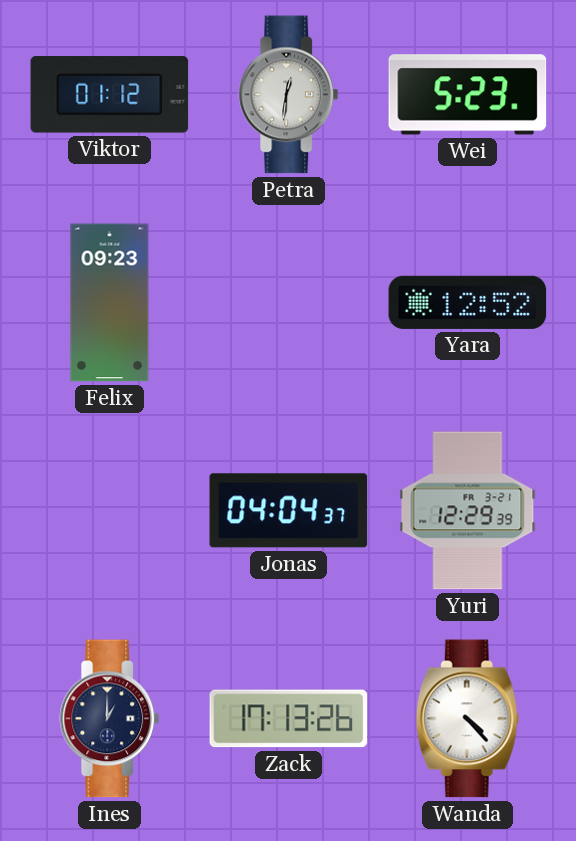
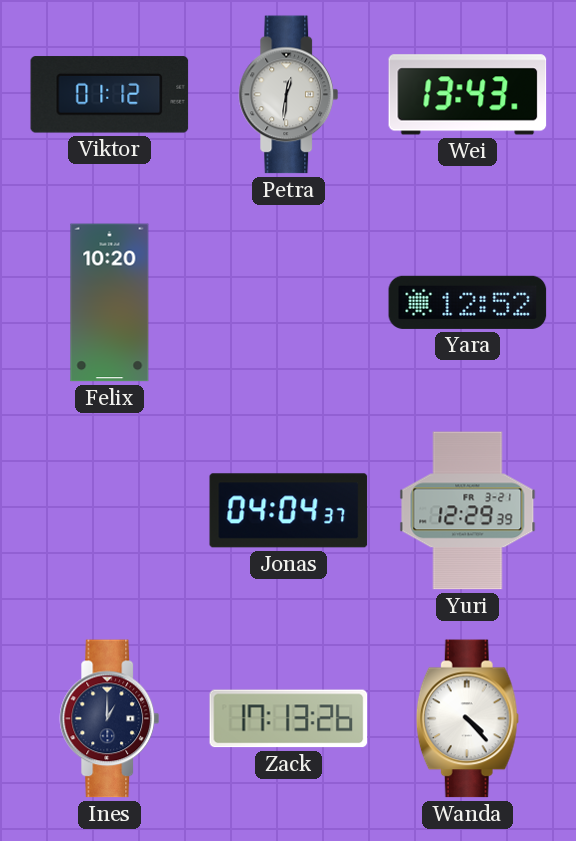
Wei: 5:23 -> 13:43
Felix: 09:23 -> 10:20
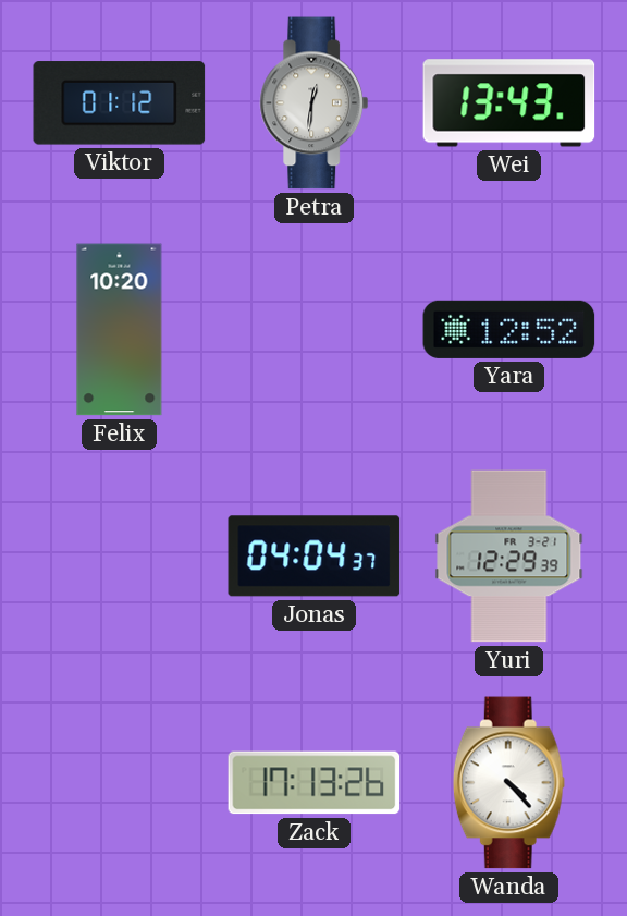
Ines: 1:00 -> none
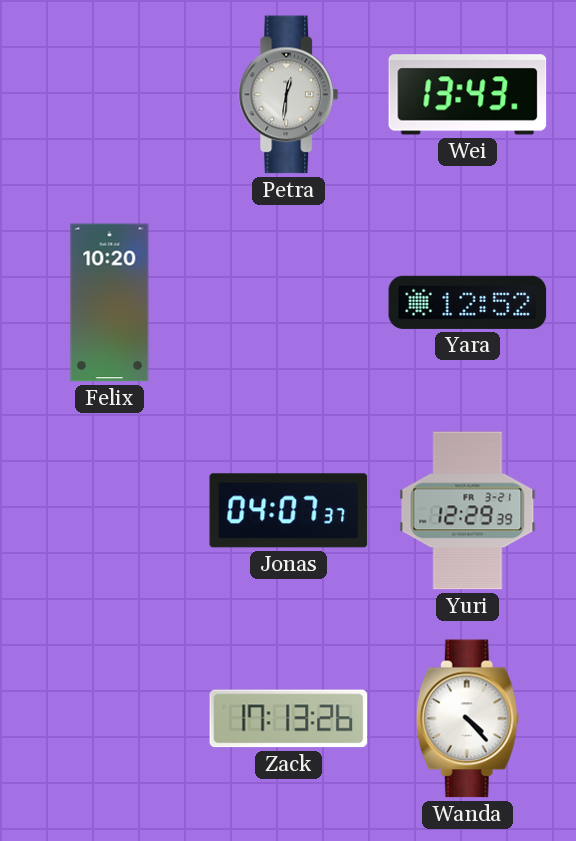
Viktor: 01:12 -> none
Jonas: 04:04 -> 04:07
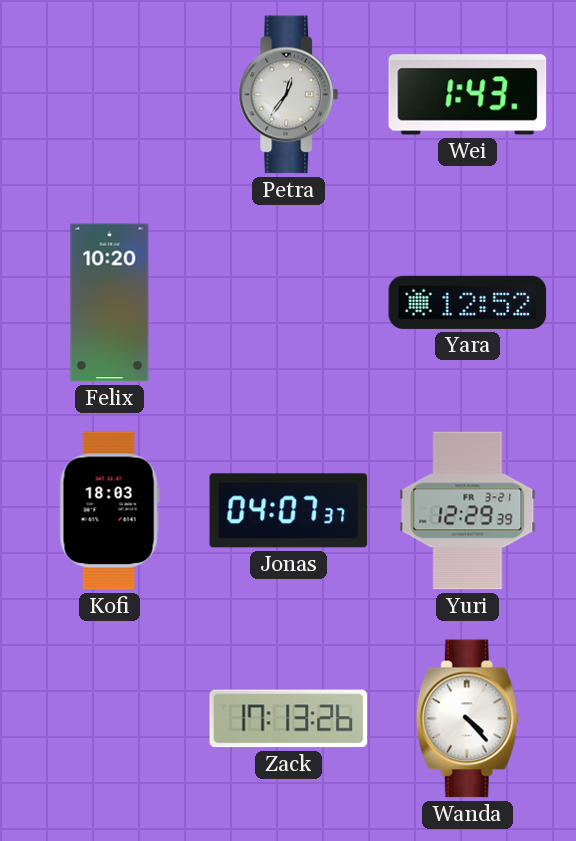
Petra: 12:31 -> 12:36
Wei: 13:43 -> 1:43
Kofi: none -> 18:03
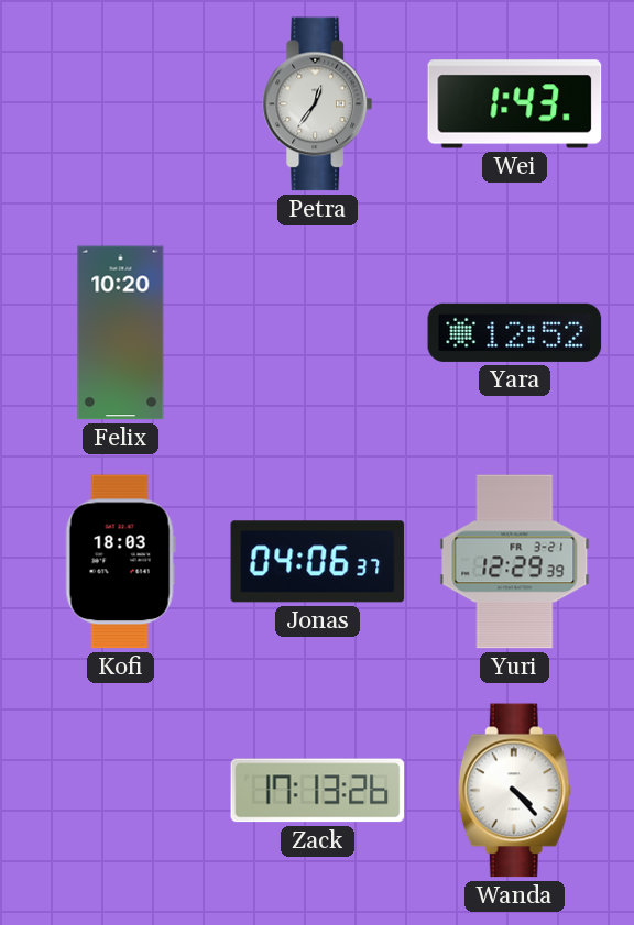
Jonas: 04:07 -> 04:06
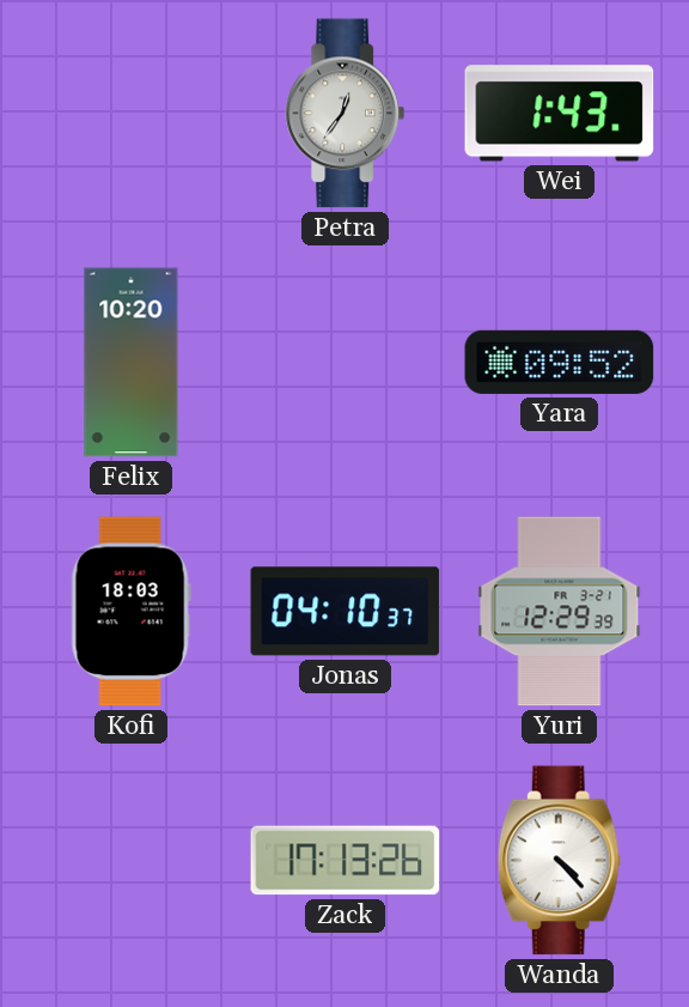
Yara: 12:52 -> 09:52
Jonas: 04:06 -> 04:10
